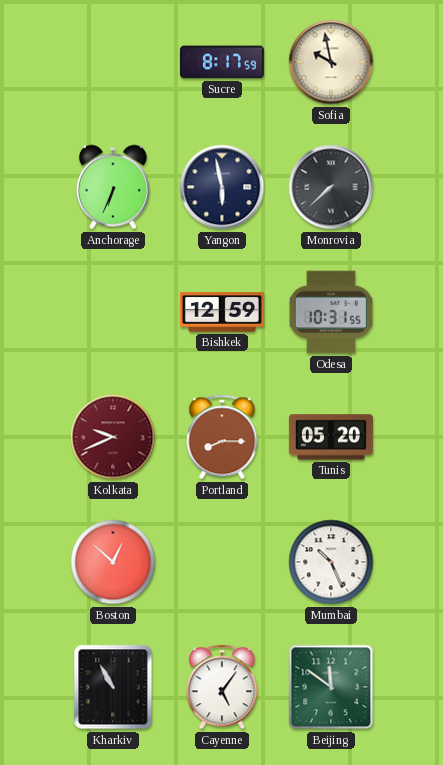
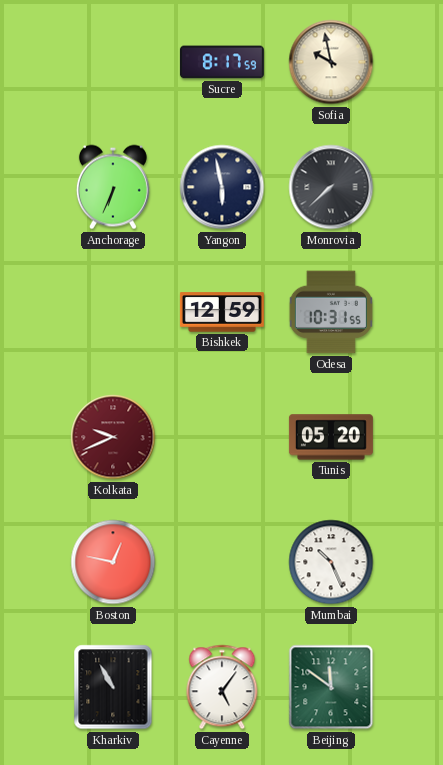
Portland: 8:15 -> none
Boston: 12:52 -> 12:47
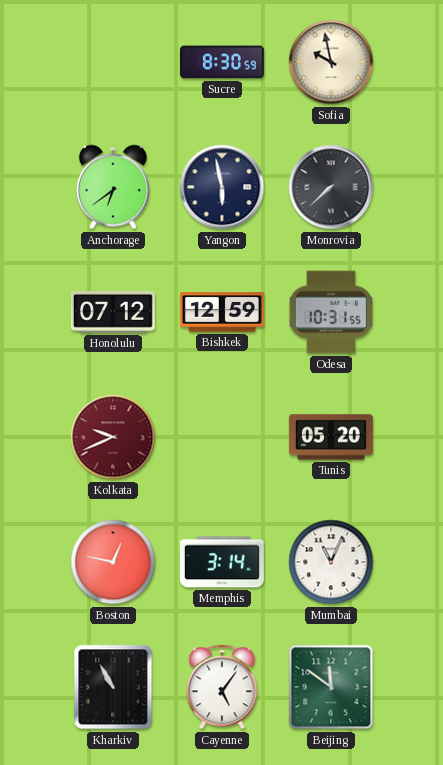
Sucre: 8:17 -> 8:30
Anchorage: 6:34 -> 6:39
Honolulu: none -> 07:12
Memphis: none -> 3:14
Mumbai: 10:26 -> 11:04
